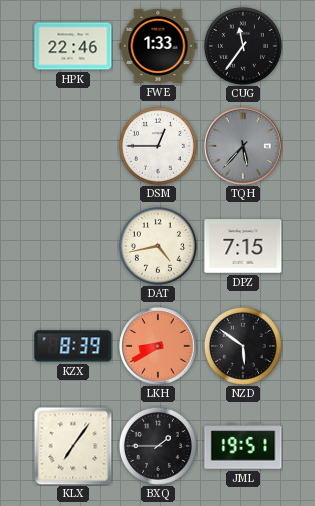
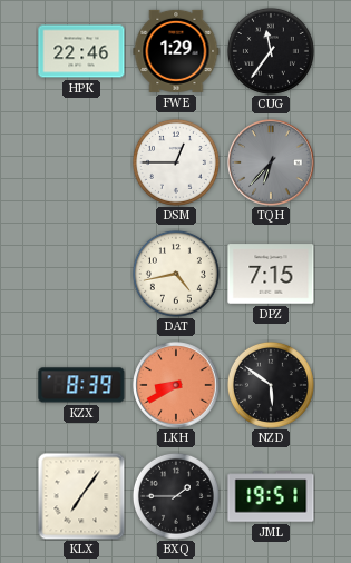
FWE: 1:33 -> 1:29
TQH: 5:37 -> 6:37
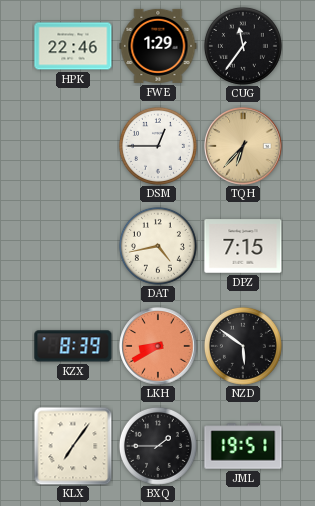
TQH dial: grey -> champagne
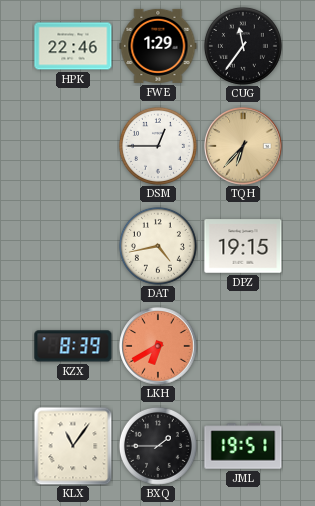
DPZ: 7:15 -> 19:15
LKH: 8:40 -> 6:40
NZD: 5:51 -> none
KLX: 7:06 -> 11:06
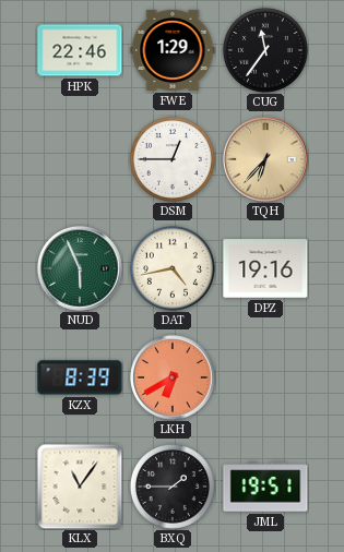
NUD: none -> 5:56
DPZ: 19:15 -> 19:16
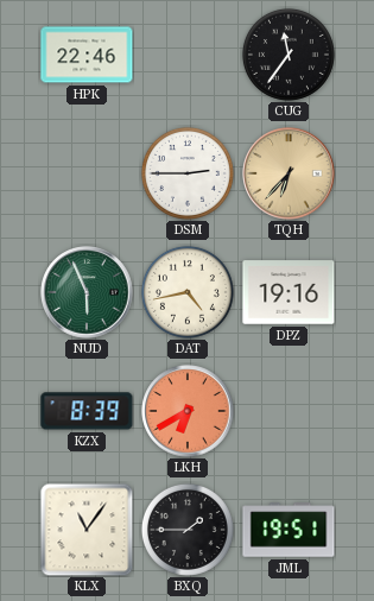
FWE: 1:29 -> none
DSM: 12:45 -> 2:45
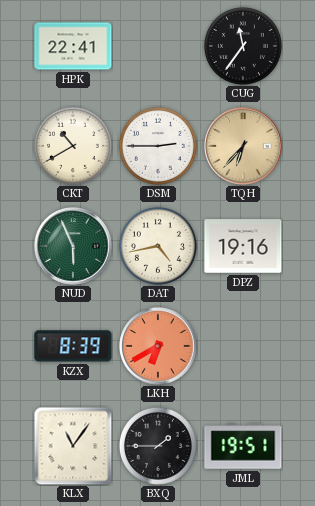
HPK: 22:46 -> 22:41
CKT: none -> 10:40
